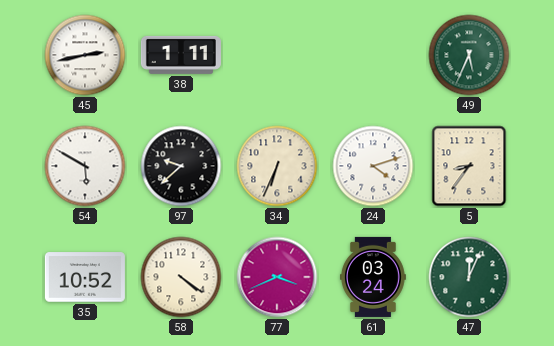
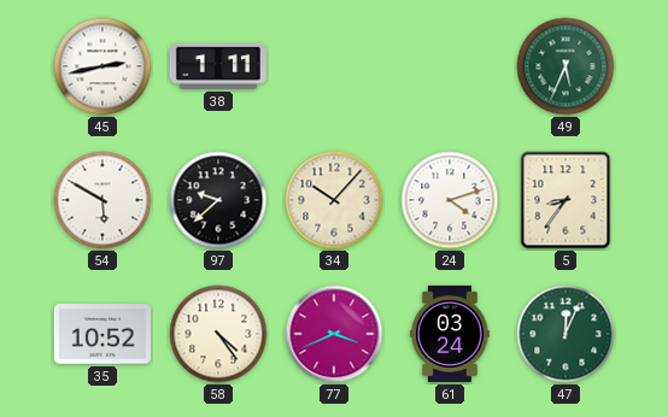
34: 6:34 -> 10:07
58: 4:21 -> 4:24
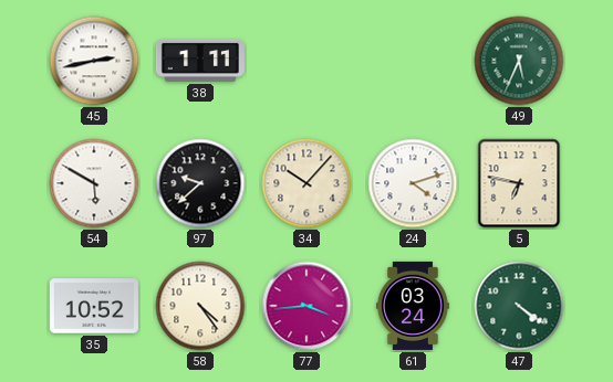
5: 8:36 -> 6:47
77: 3:41 -> 3:44
47: 12:04 -> 4:21
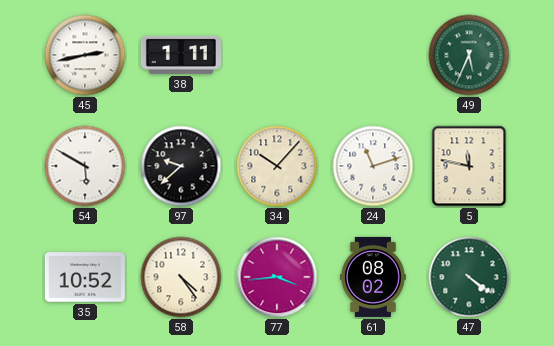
24: 4:12 -> 11:12
5: 6:47 -> 11:47
61: 03:24 -> 08:02
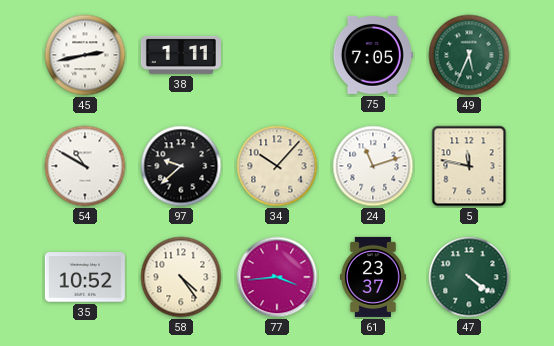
75: none -> 7:05
54: 5:50 -> 10:50
61: 08:02 -> 23:37
